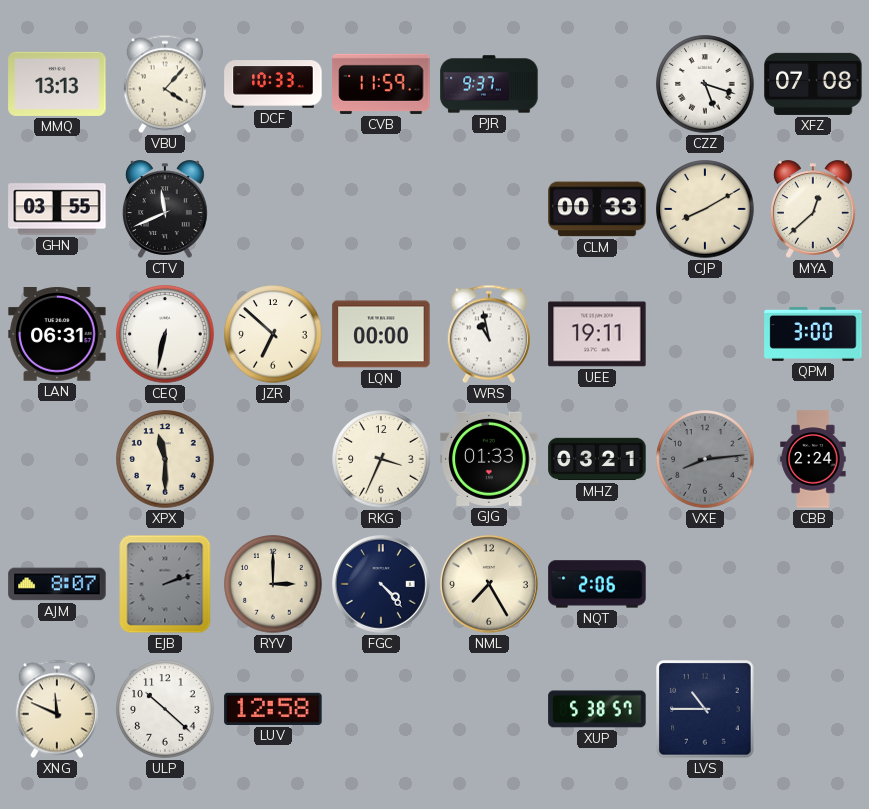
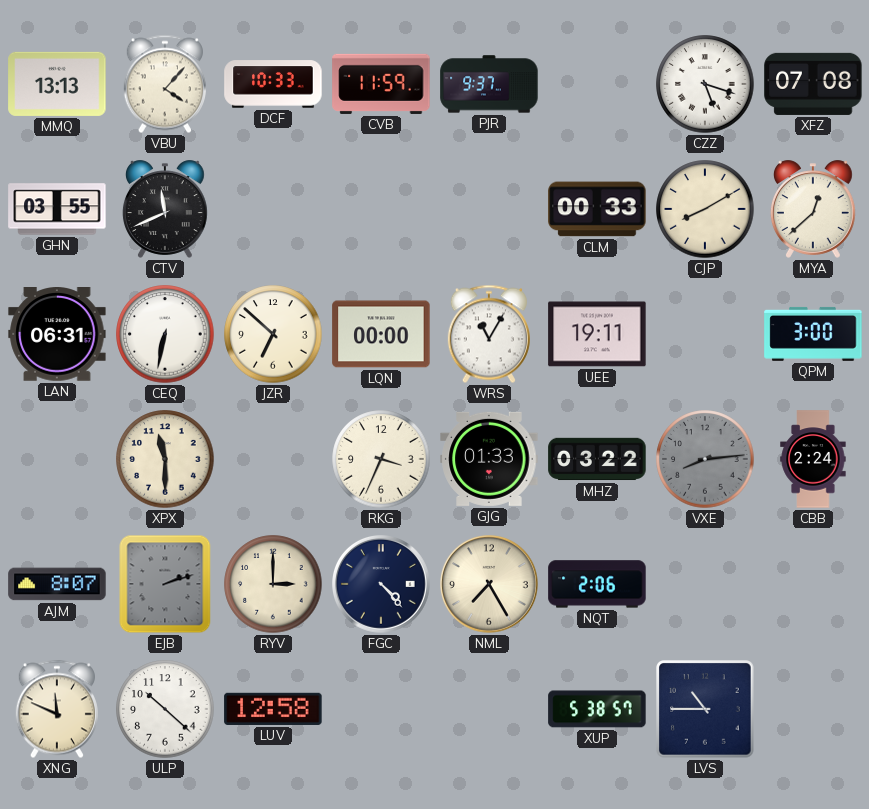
WRS: 10:58 -> 11:05
MHZ: 03:21 -> 03:22
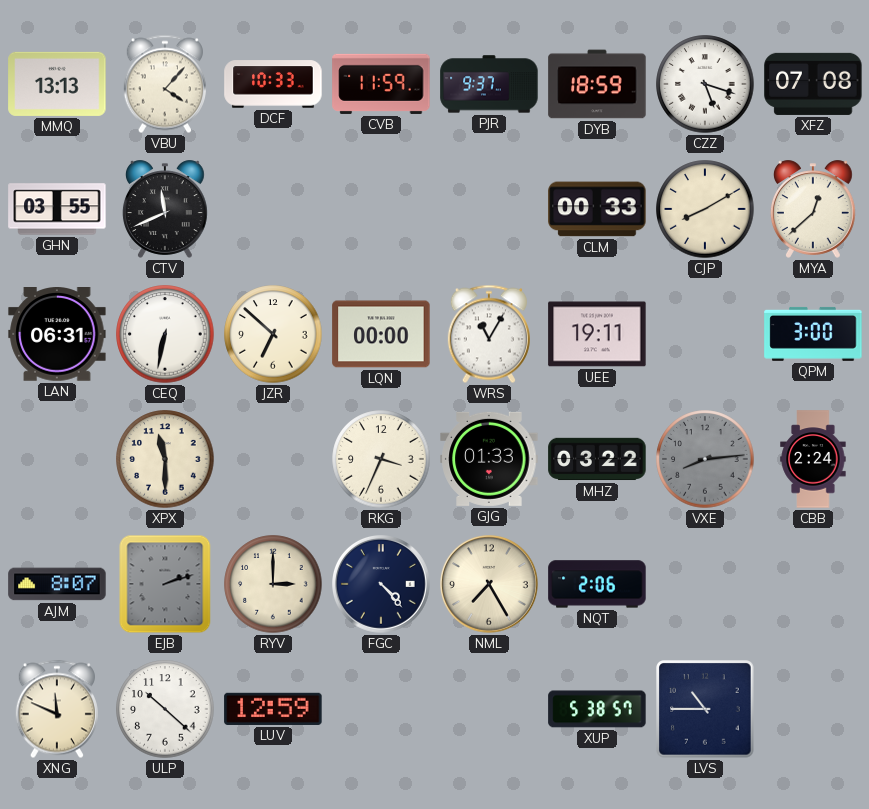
DYB: none -> 18:59
LUV: 12:58 -> 12:59
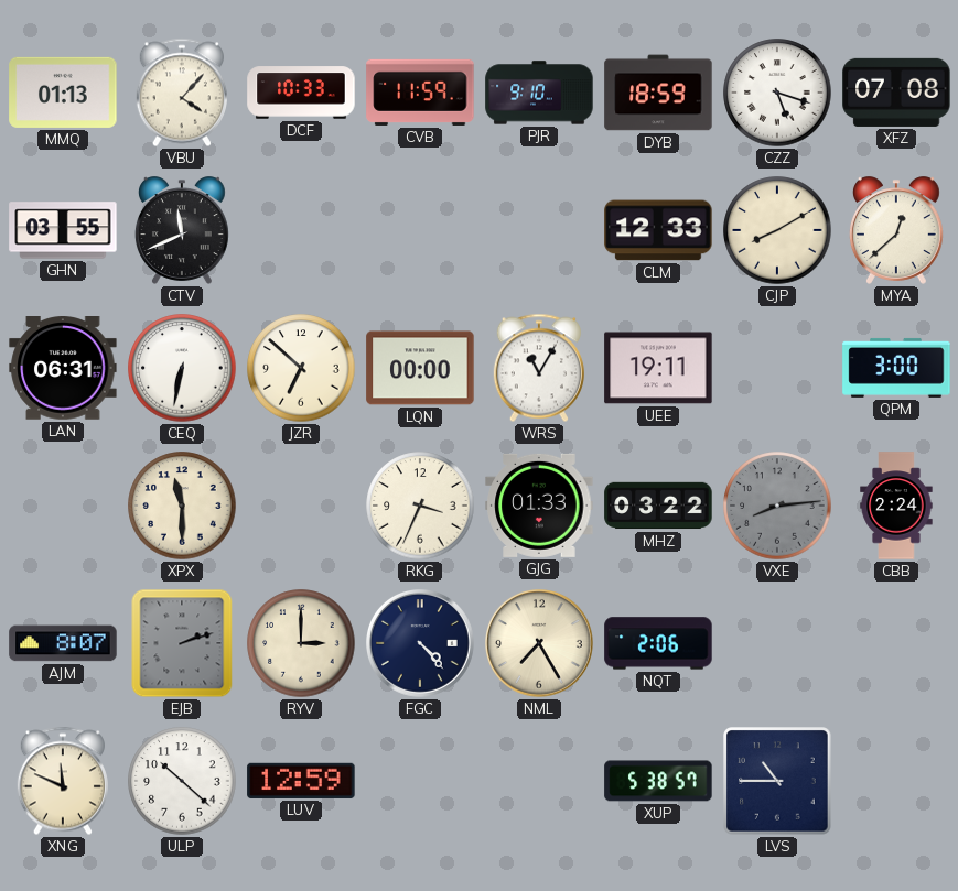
MMQ: 13:13 -> 01:13
PJR: 9:37 -> 9:10
CLM: 00:33 -> 12:33
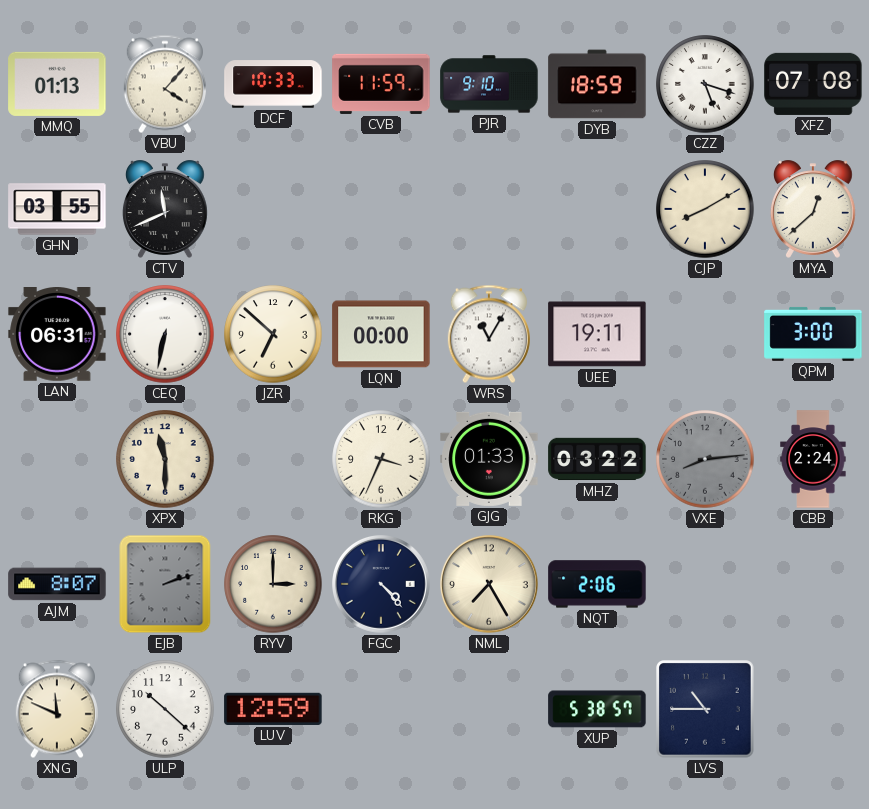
CLM: 12:33 -> none
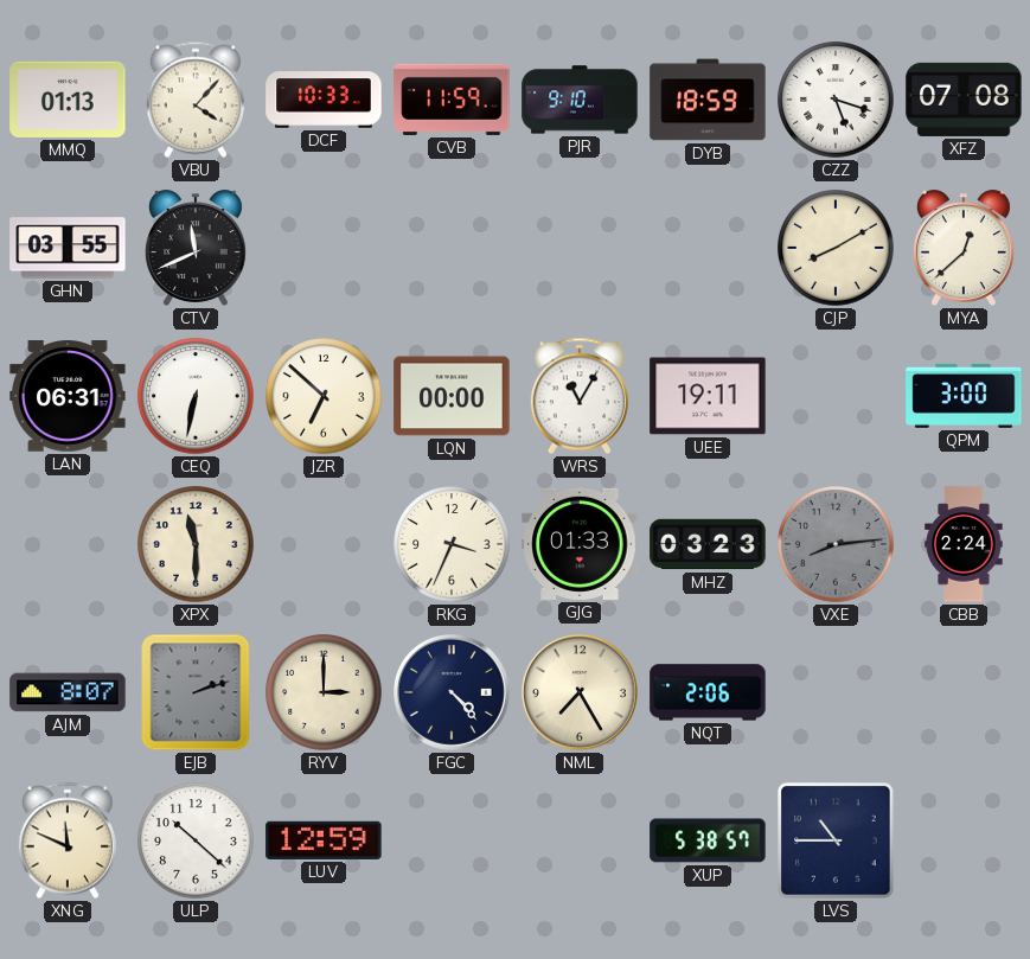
MHZ: 03:22 -> 03:23
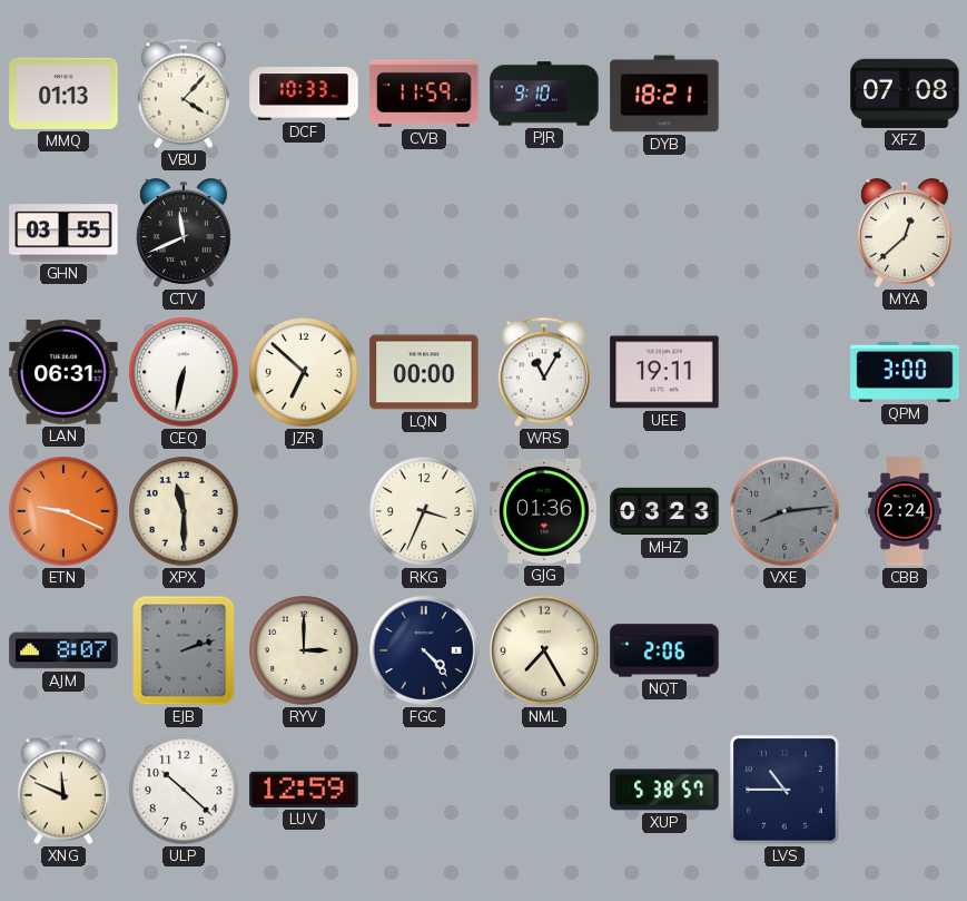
DYB: 18:59 -> 18:21
CZZ: 5:18 -> none
CJP: 8:10 -> none
ETN: none -> 9:19
GJG: 01:33 -> 01:36
